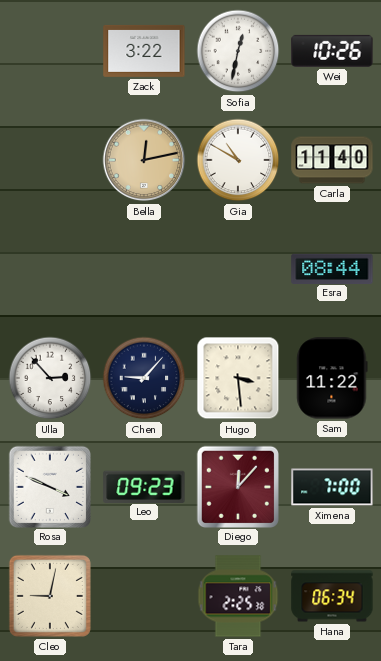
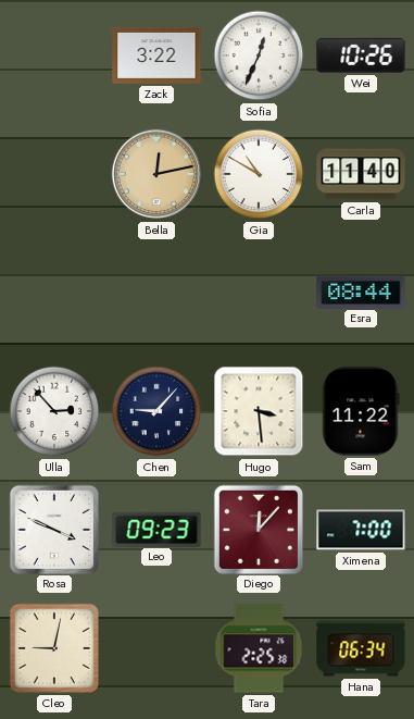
Sofia: 12:32 -> 12:34
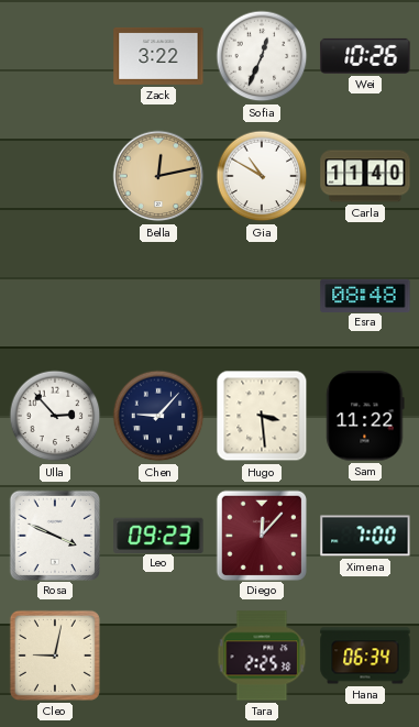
Esra: 08:44 -> 08:48
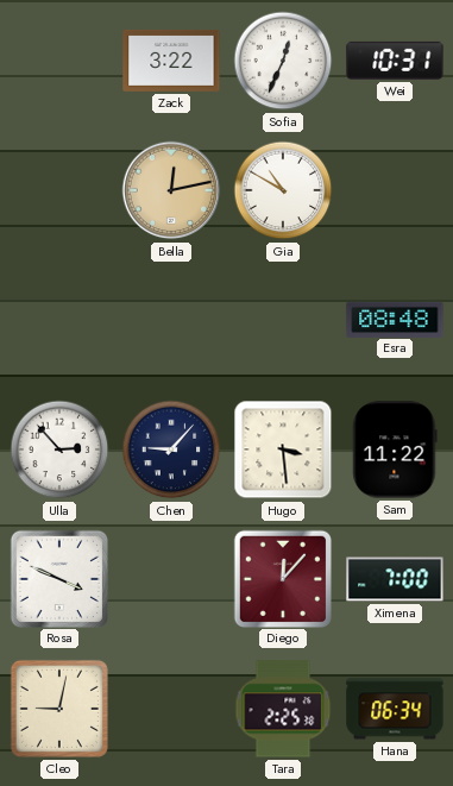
Wei: 10:26 -> 10:31
Carla: 11:40 -> none
Leo: 09:23 -> none
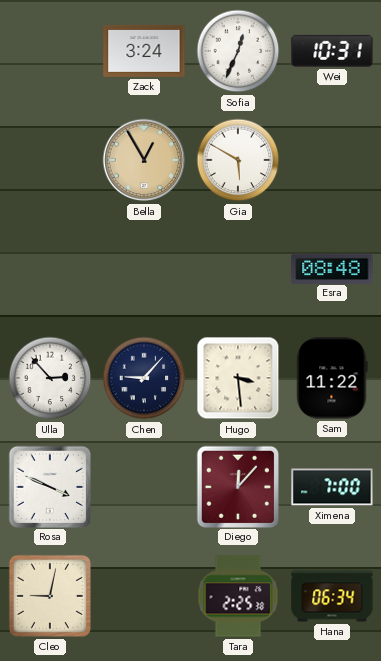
Zack: 3:22 -> 3:24
Bella: 12:13 -> 12:55
Gia: 10:50 -> 5:50
